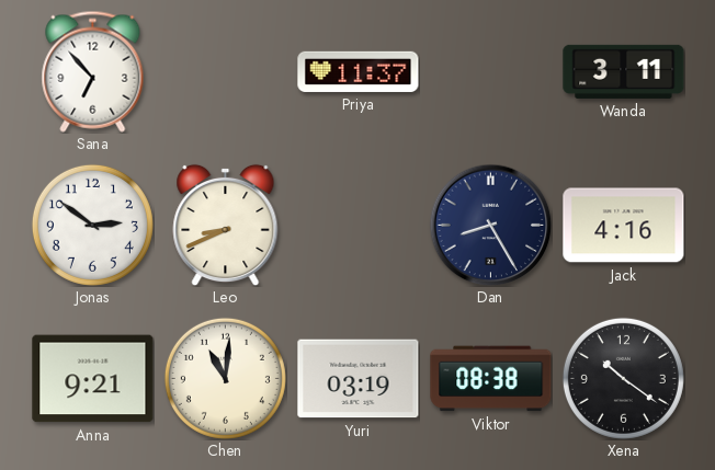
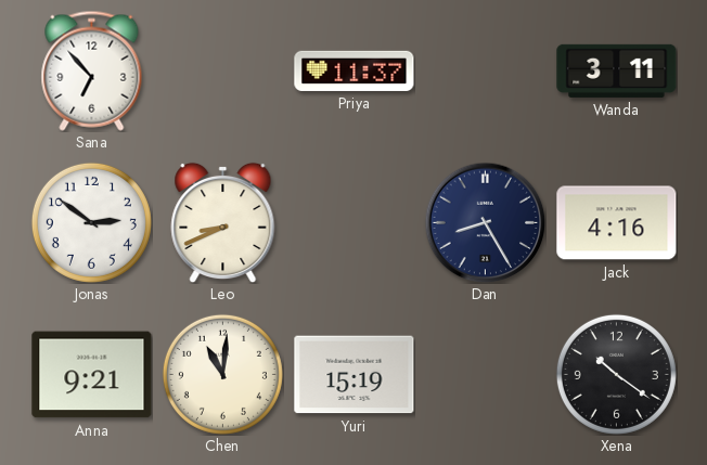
Yuri: 03:19 -> 15:19
Viktor: 08:38 -> none
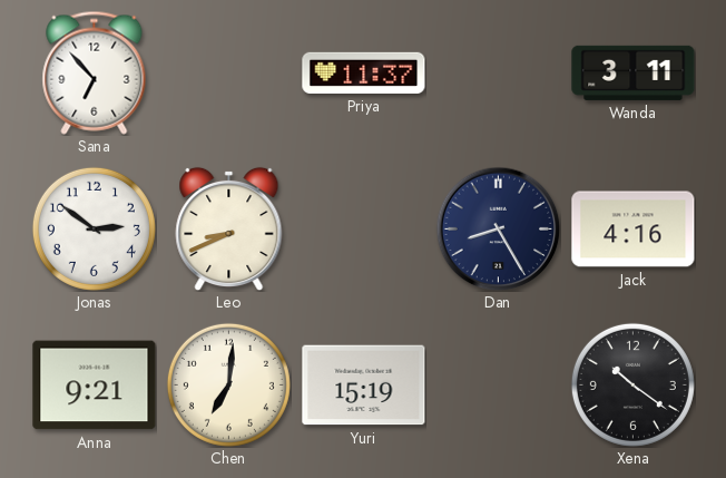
Chen: 11:01 -> 7:01
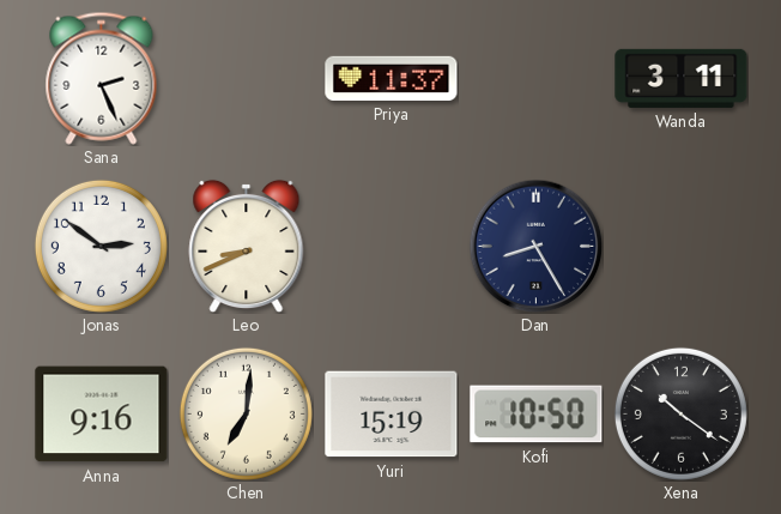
Sana: 6:53 -> 2:26
Jack: 4:16 -> none
Anna: 9:21 -> 9:16
Kofi: none -> 10:50
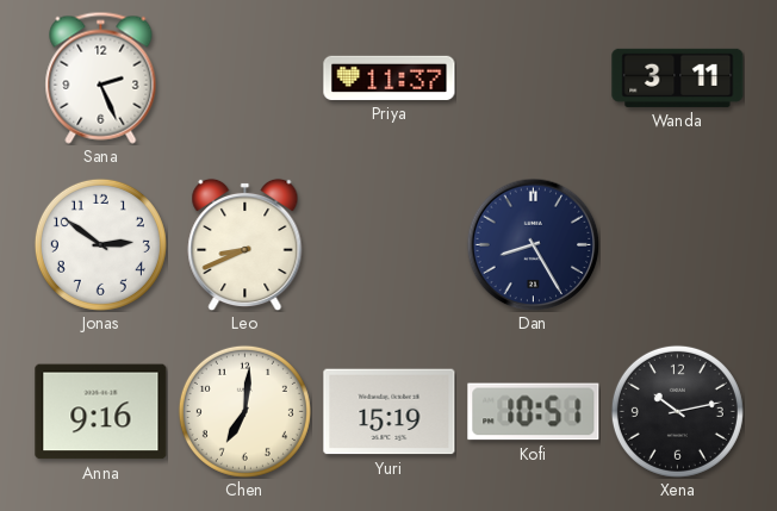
Kofi: 10:50 -> 10:51
Xena: 10:21 -> 10:13
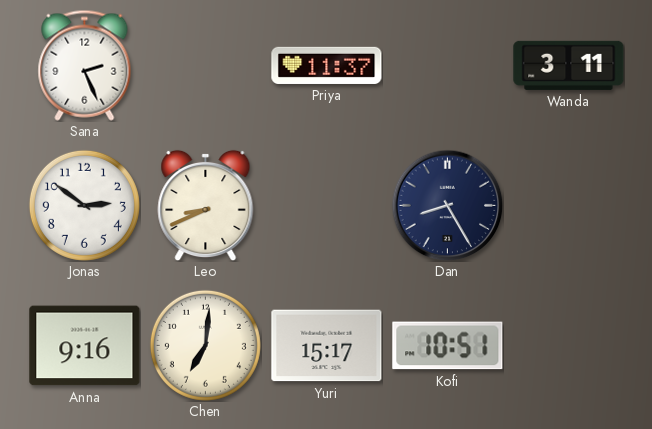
Yuri: 15:19 -> 15:17
Xena: 10:13 -> none
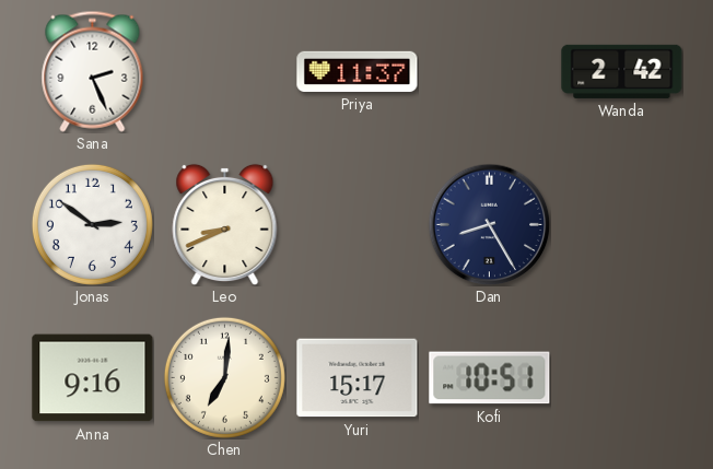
Wanda: 3:11 -> 2:42
